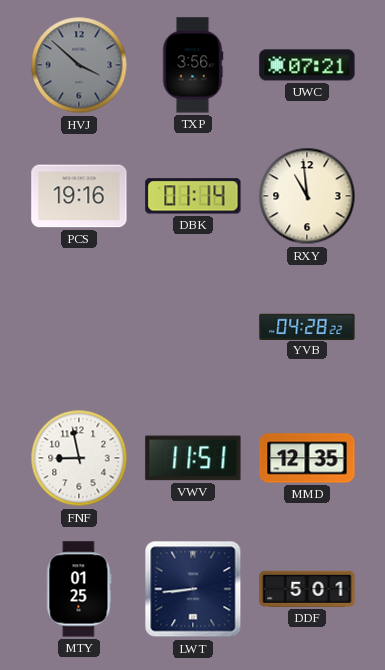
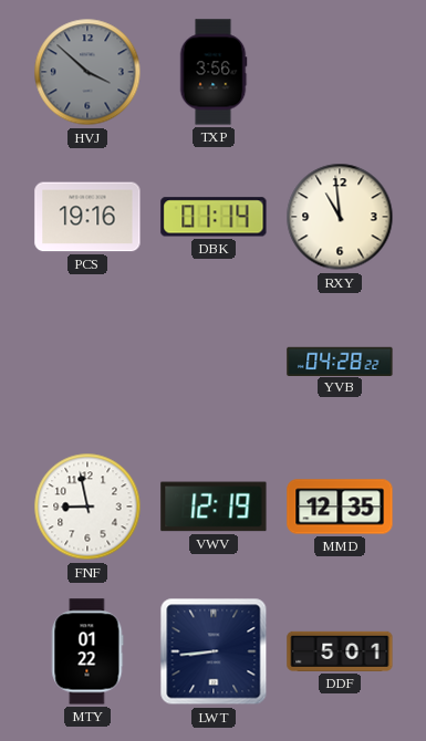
UWC: 07:21 -> none
VWV: 11:51 -> 12:19
MTY: 01:25 -> 01:22
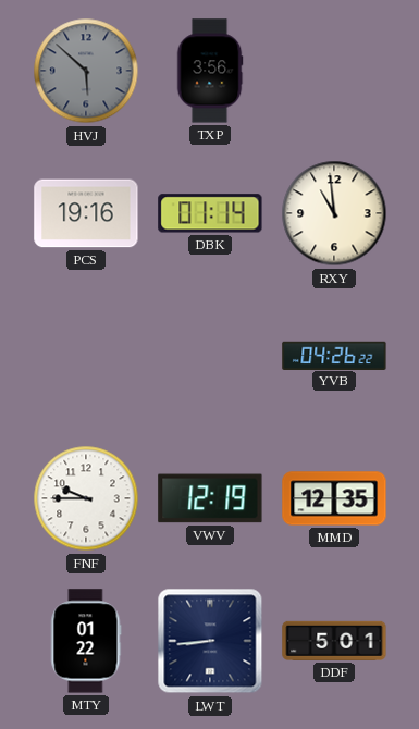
HVJ: 3:52 -> 5:52
YVB: 04:28 -> 04:26
FNF: 8:58 -> 9:45
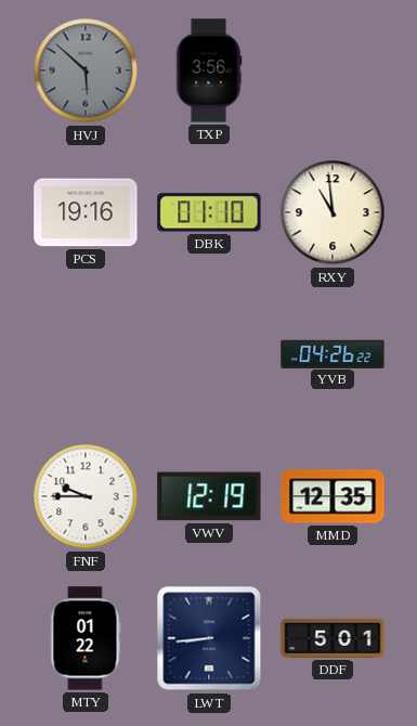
DBK: 01:14 -> 01:10
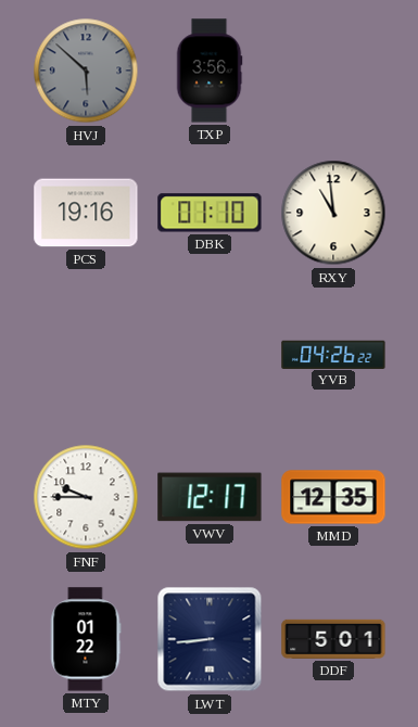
VWV: 12:19 -> 12:17
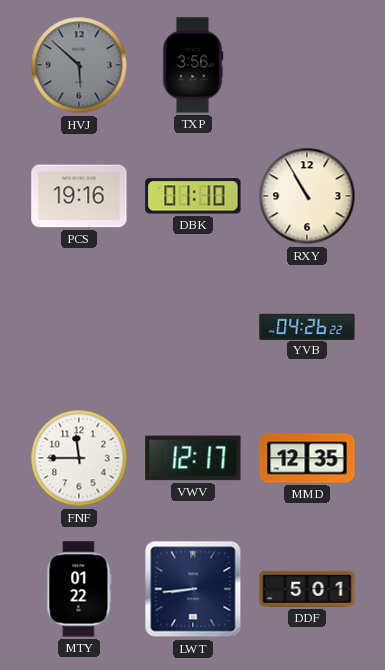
RXY: 10:59 -> 10:55
FNF: 9:45 -> 11:45
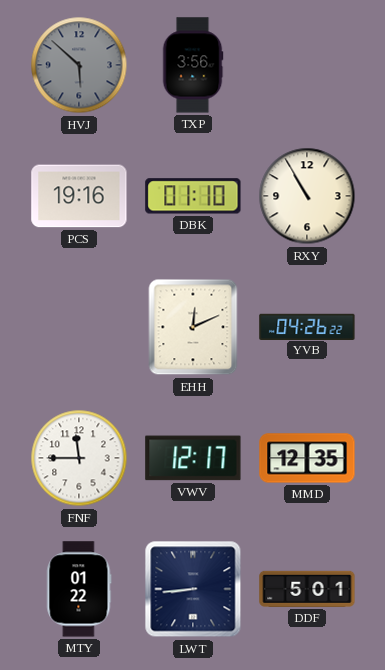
EHH: none -> 12:11
